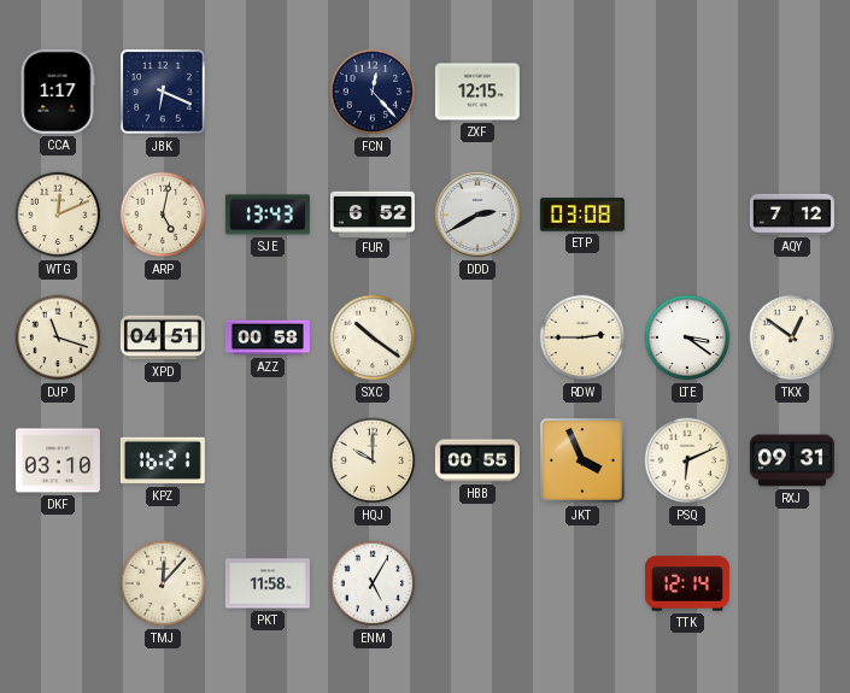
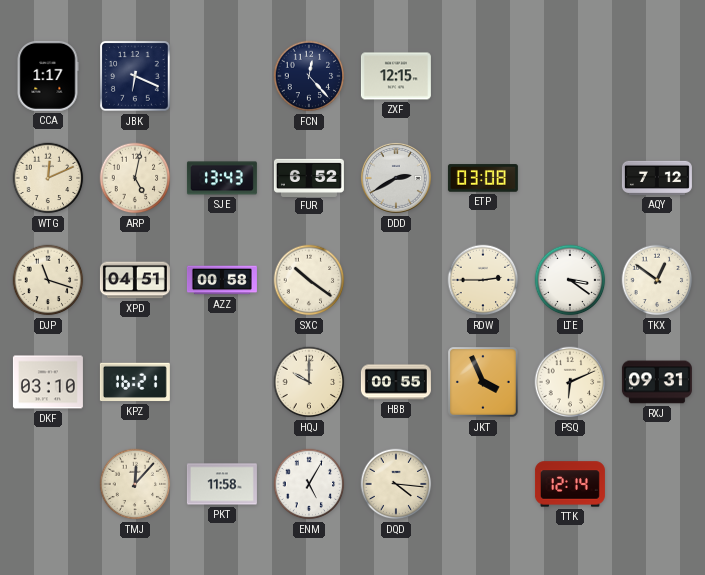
DQD: none -> 4:16
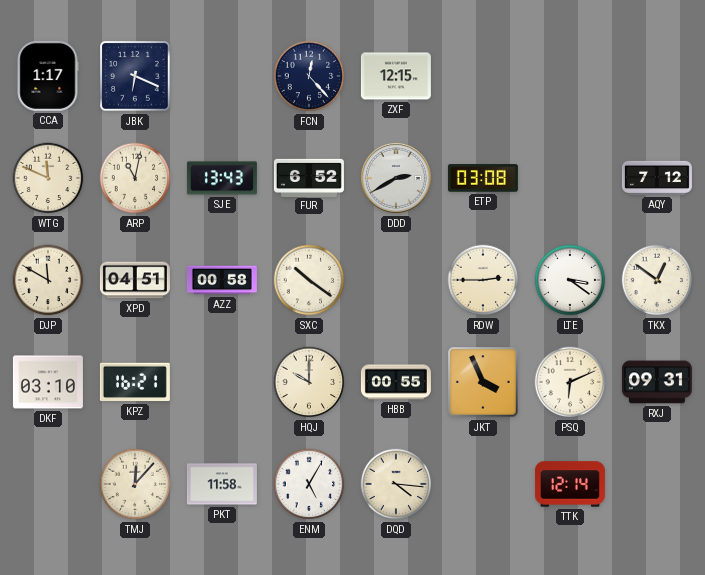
WTG: 12:11 -> 11:49
ARP: 5:02 -> 11:02
DJP: 11:18 -> 11:50
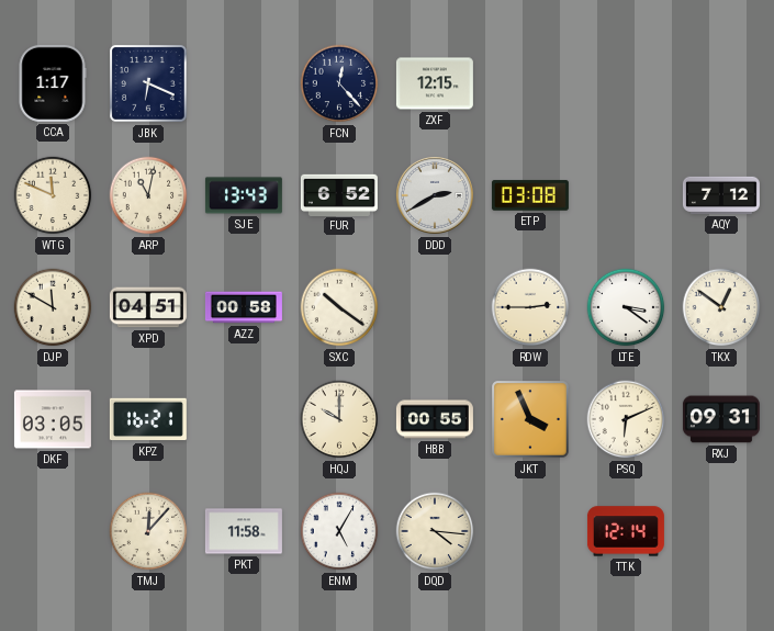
DKF: 03:10 -> 03:05
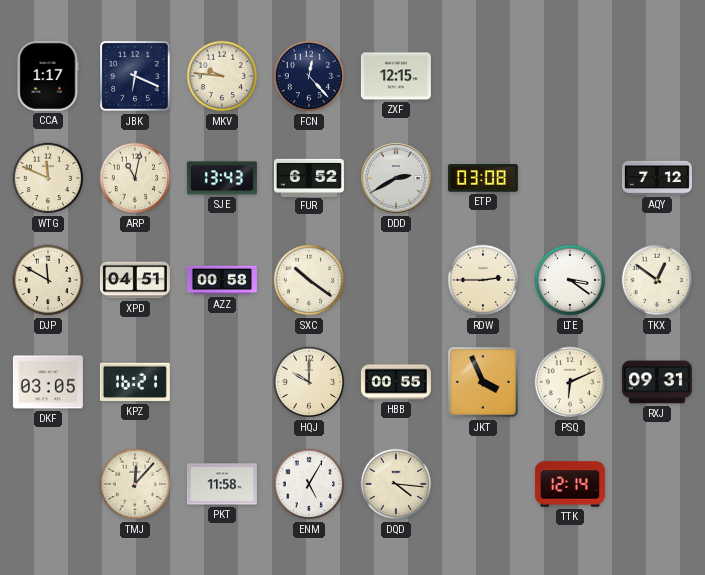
MKV: none -> 9:46
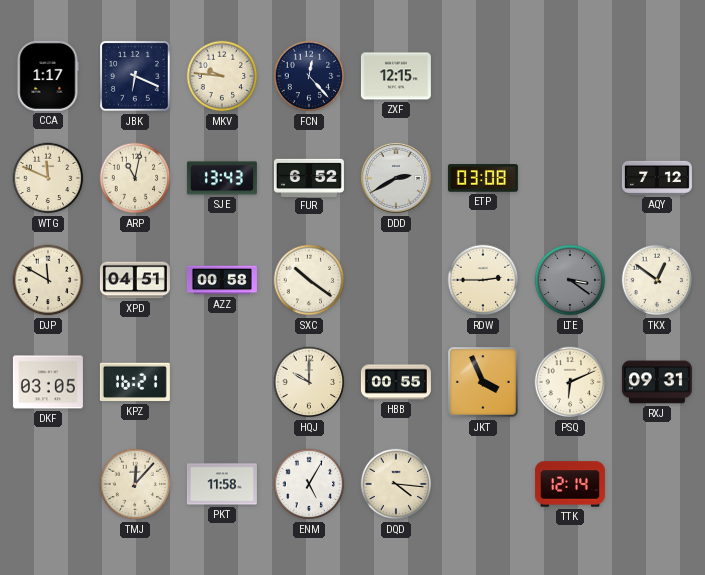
LTE dial: white -> grey
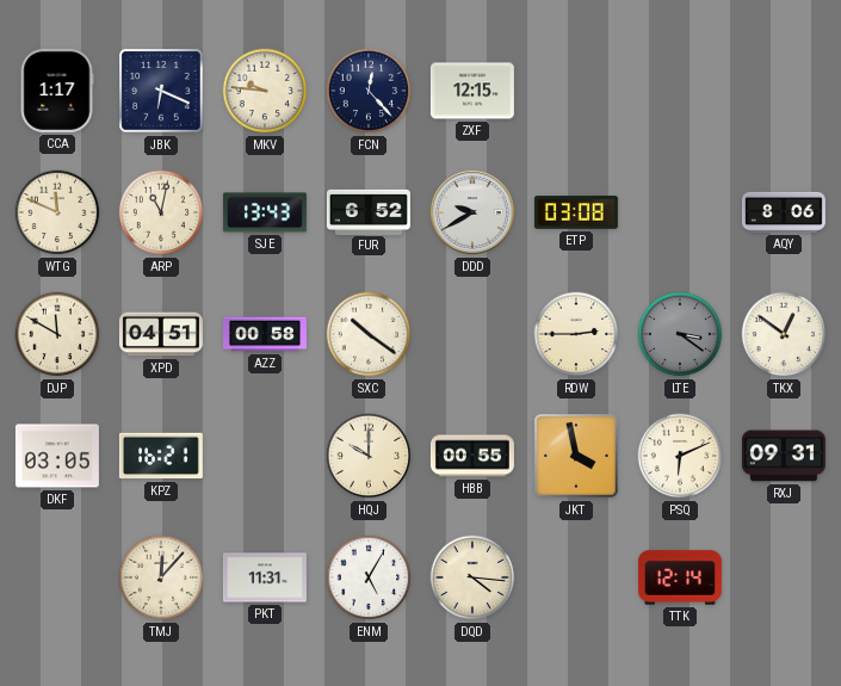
DDD: 2:40 -> 9:40
AQY: 7:12 -> 8:06
JKT: 3:56 -> 3:58
PKT: 11:58 -> 11:31
